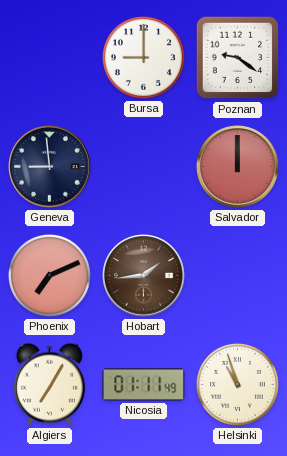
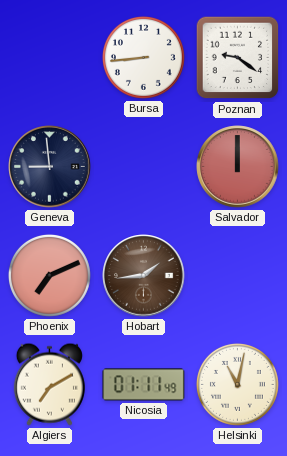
Bursa: 9:00 -> 8:44
Algiers: 7:05 -> 7:10
Helsinki: 10:57 -> 11:02
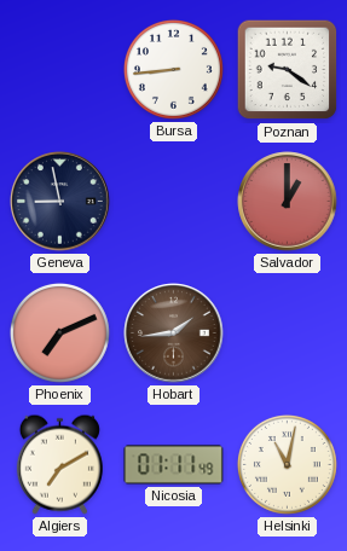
Geneva: 8:59 -> 8:58
Salvador: 12:00 -> 1:00
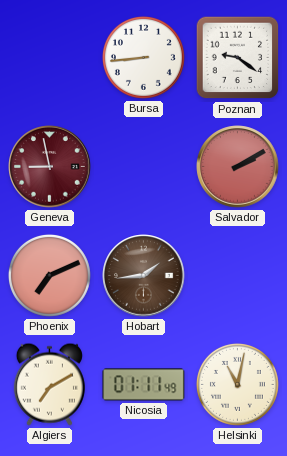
Geneva dial: navy -> burgundy
Salvador: 1:00 -> 2:10
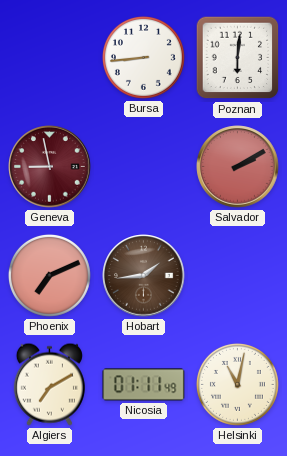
Poznan: 9:21 -> 6:01
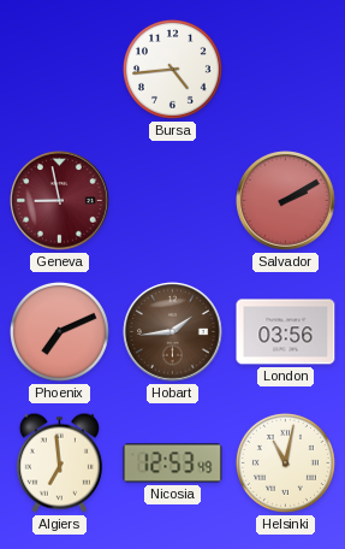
Bursa: 8:44 -> 4:44
Poznan: 6:01 -> none
London: none -> 03:56
Algiers: 7:10 -> 6:59
Nicosia: 01:11 -> 12:53
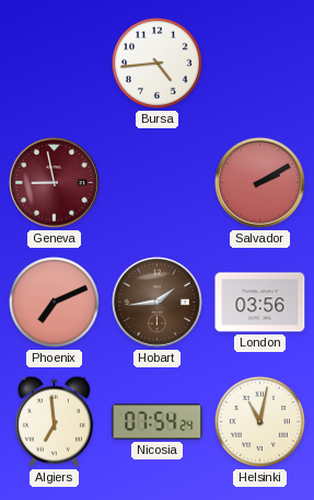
Nicosia: 12:53 -> 07:54
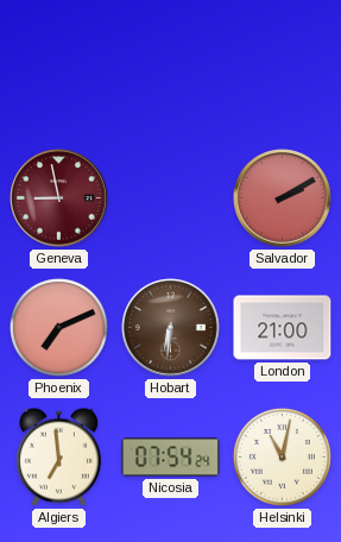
Bursa: 4:44 -> none
Hobart: 1:44 -> 6:31
London: 03:56 -> 21:00
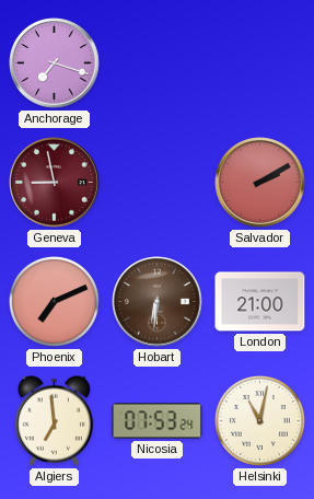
Anchorage: none -> 7:18
Nicosia: 07:54 -> 07:53
